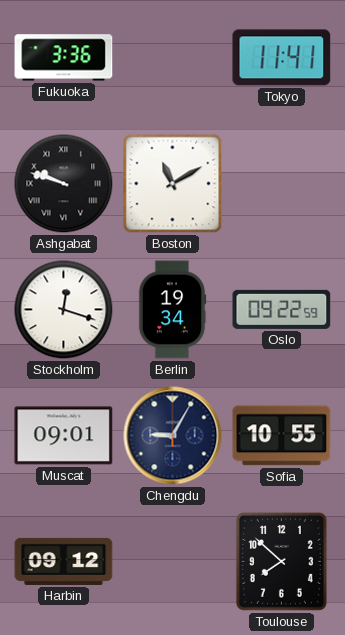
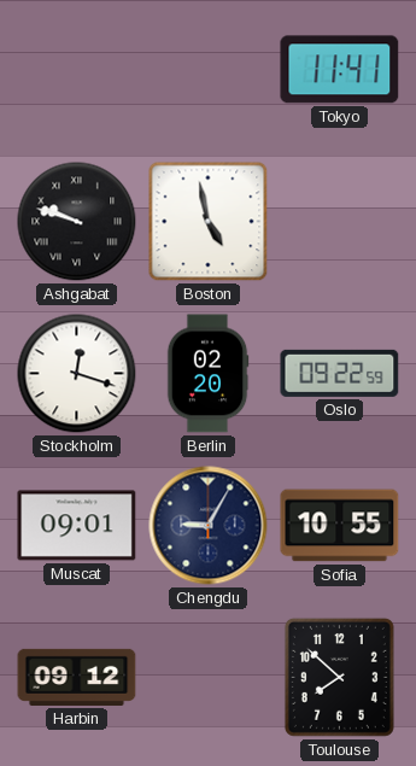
Fukuoka: 3:36 -> none
Boston: 11:10 -> 4:58
Berlin: 19:34 -> 02:20
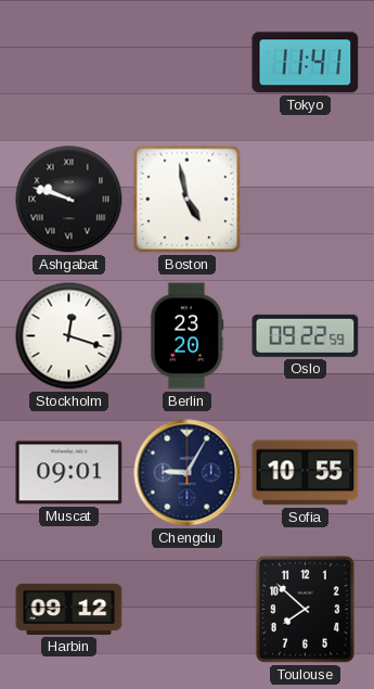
Berlin: 02:20 -> 23:20
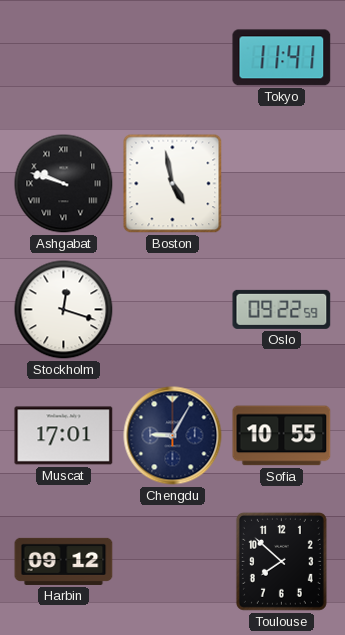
Berlin: 23:20 -> none
Muscat: 09:01 -> 17:01
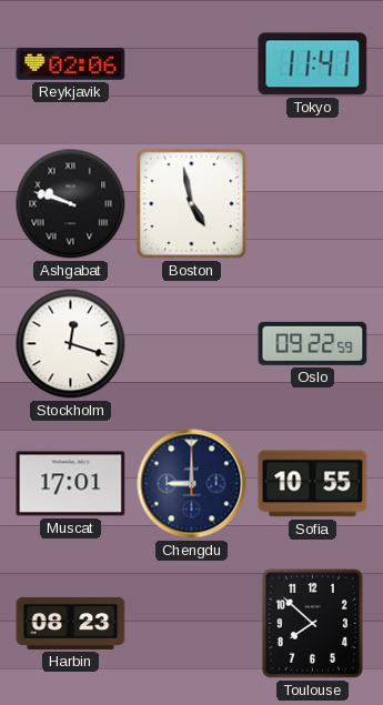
Reykjavik: none -> 02:06
Chengdu: 9:05 -> 9:00
Harbin: 09:12 -> 08:23
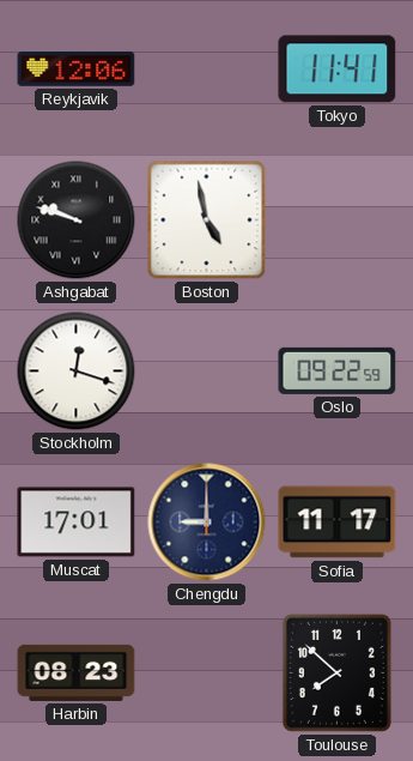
Reykjavik: 02:06 -> 12:06
Sofia: 10:55 -> 11:17
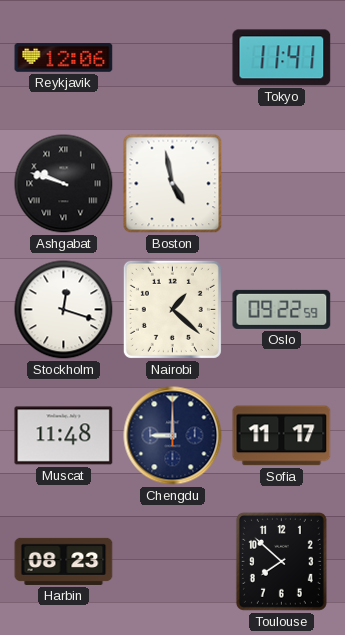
Nairobi: none -> 1:22
Muscat: 17:01 -> 11:48
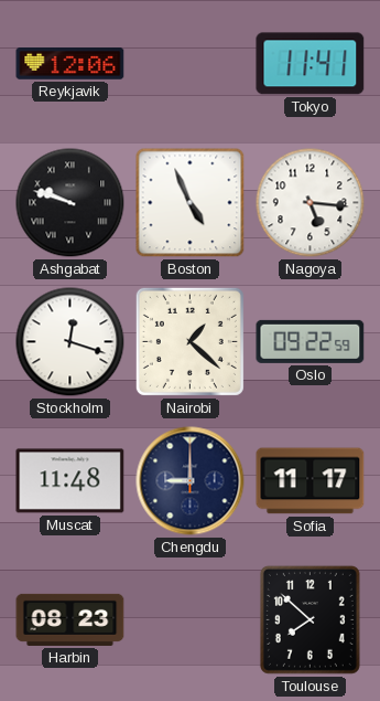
Boston: 4:58 -> 4:56
Nagoya: none -> 5:16
